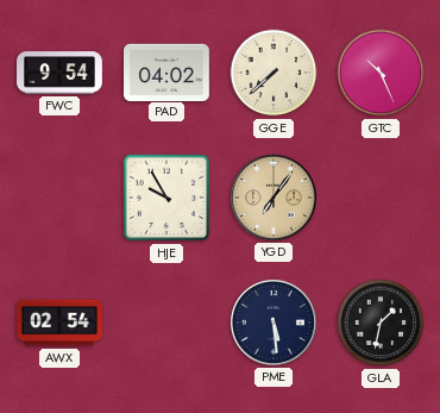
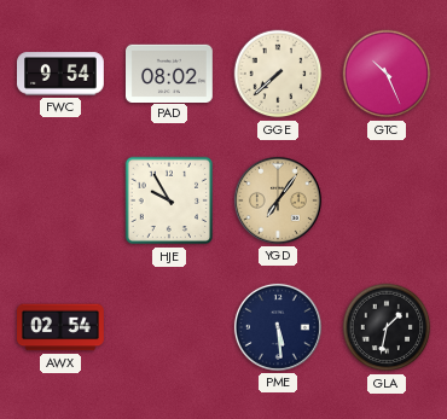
PAD: 04:02 -> 08:02
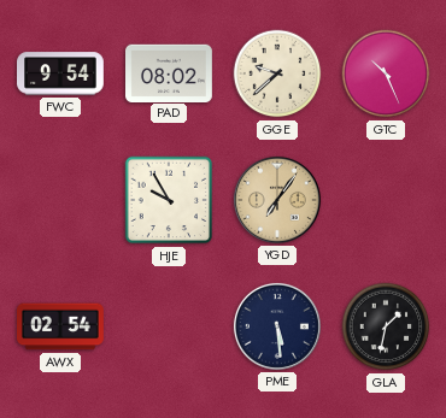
GGE: 7:38 -> 9:38
